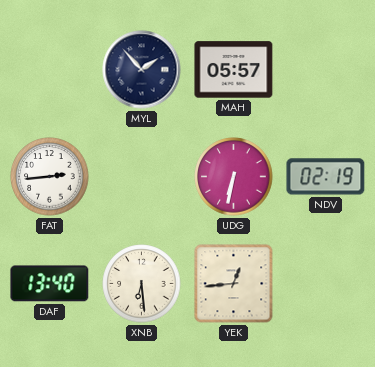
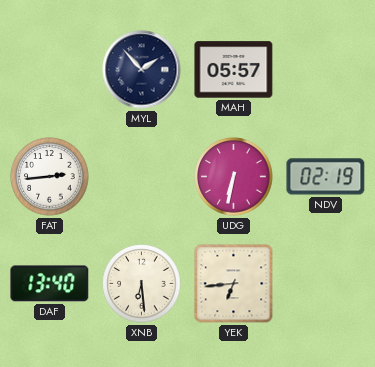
YEK: 12:44 -> 6:44
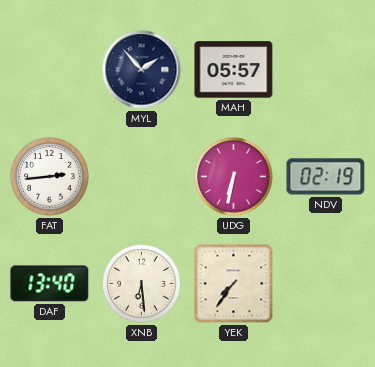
YEK: 6:44 -> 7:36
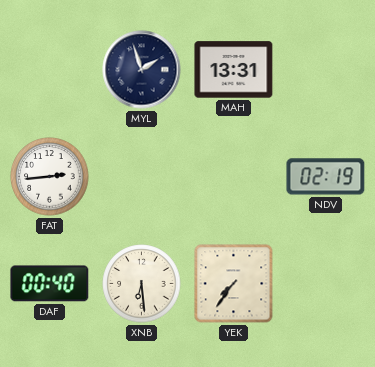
MYL: 1:53 -> 1:57
MAH: 05:57 -> 13:31
UDG: 6:32 -> none
DAF: 13:40 -> 00:40
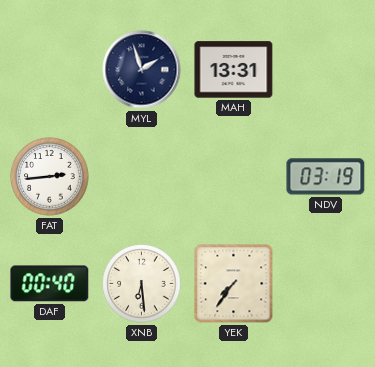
NDV: 02:19 -> 03:19
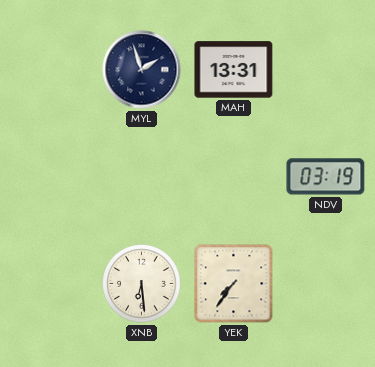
FAT: 2:44 -> none
DAF: 00:40 -> none
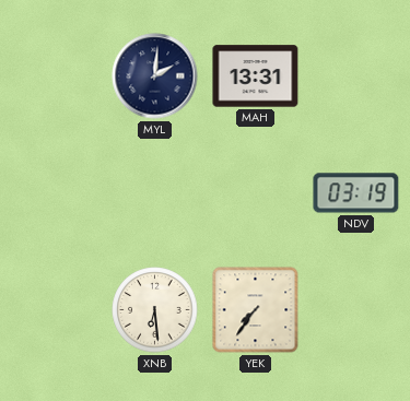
MYL: 1:57 -> 2:01
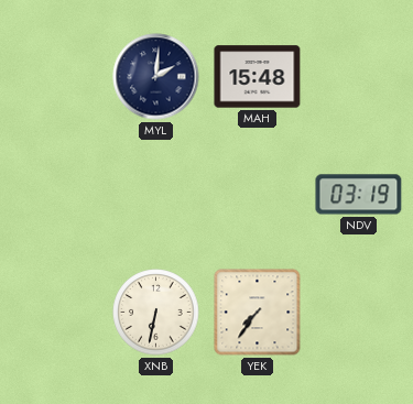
MAH: 13:31 -> 15:48
XNB: 6:29 -> 6:32
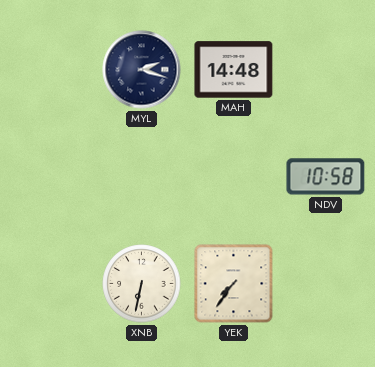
MYL: 2:01 -> 2:18
MAH: 15:48 -> 14:48
NDV: 03:19 -> 10:58
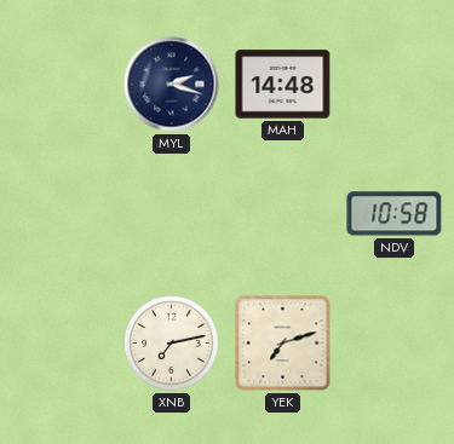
XNB: 6:32 -> 7:13
YEK: 7:36 -> 7:12
